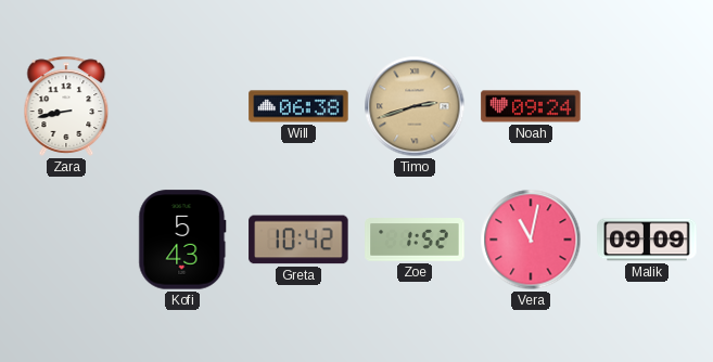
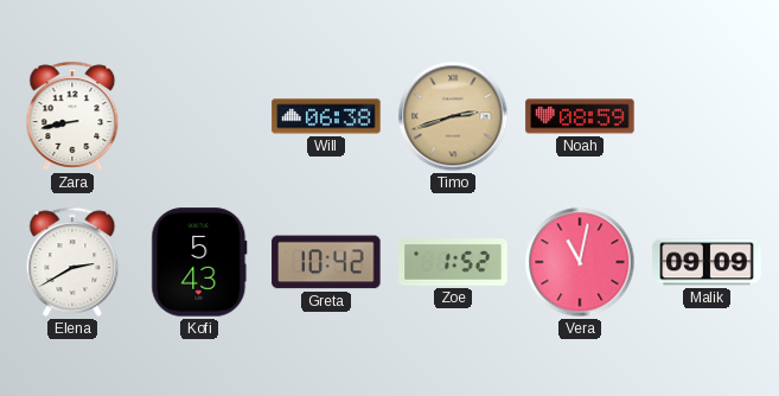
Noah: 09:24 -> 08:59
Elena: none -> 2:40
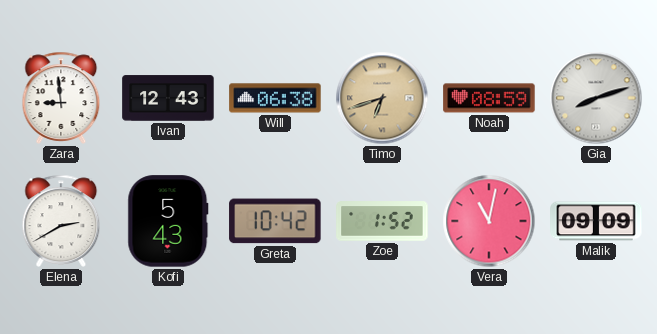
Zara: 8:43 -> 8:59
Ivan: none -> 12:43
Timo: 2:42 -> 6:42
Gia: none -> 8:12
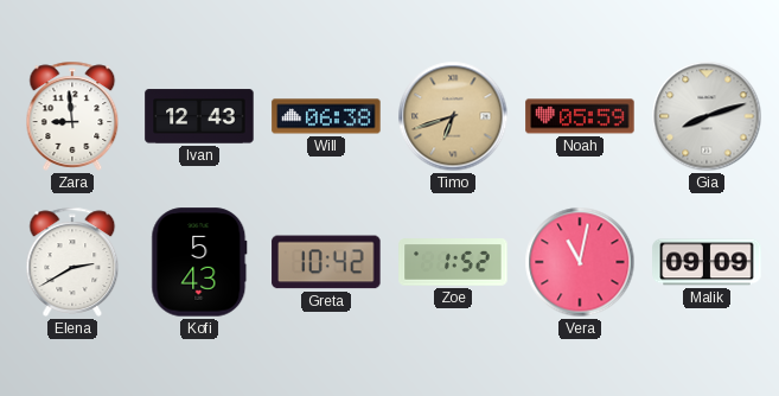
Noah: 08:59 -> 05:59
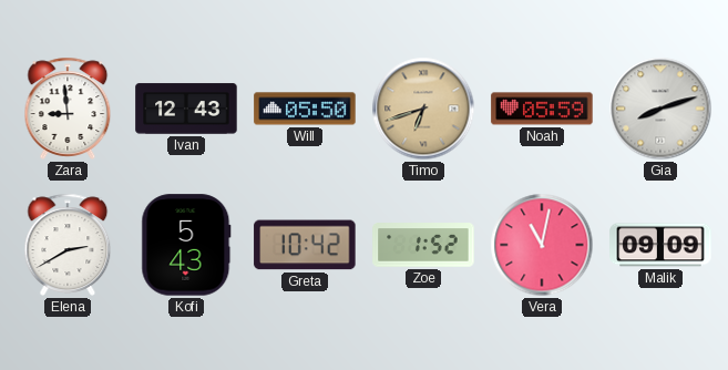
Will: 06:38 -> 05:50
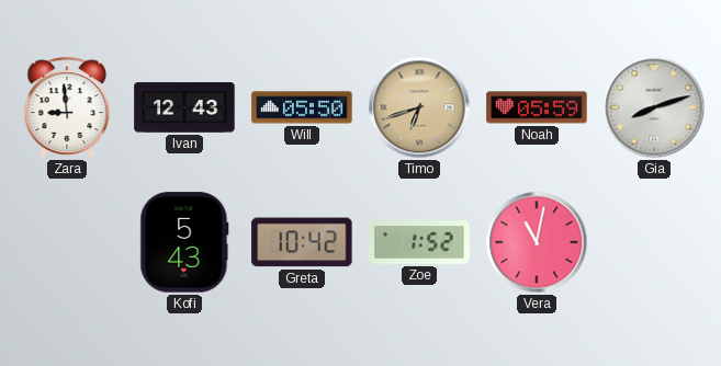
Elena: 2:40 -> none
Malik: 09:09 -> none
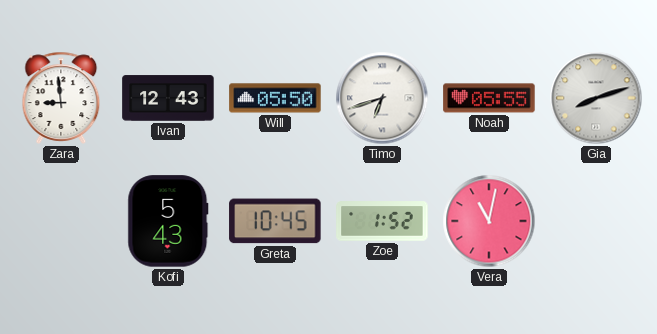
Timo dial: champagne -> white
Noah: 05:59 -> 05:55
Greta: 10:42 -> 10:45
